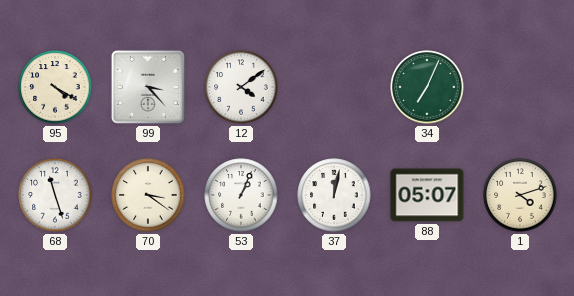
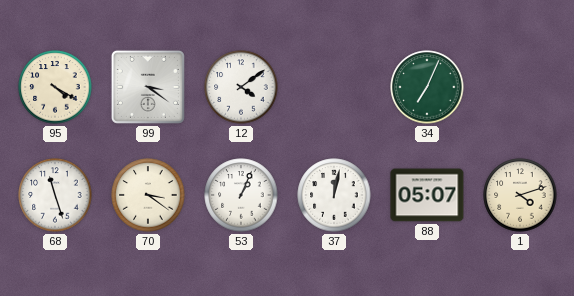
99: 3:23 -> 3:21
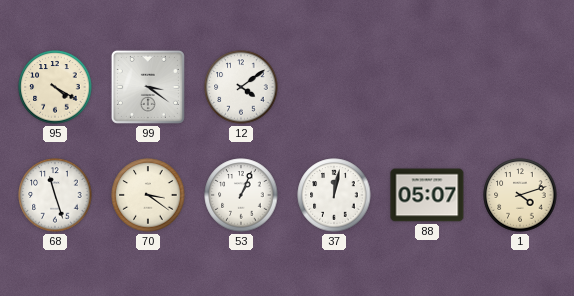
34: 7:04 -> none
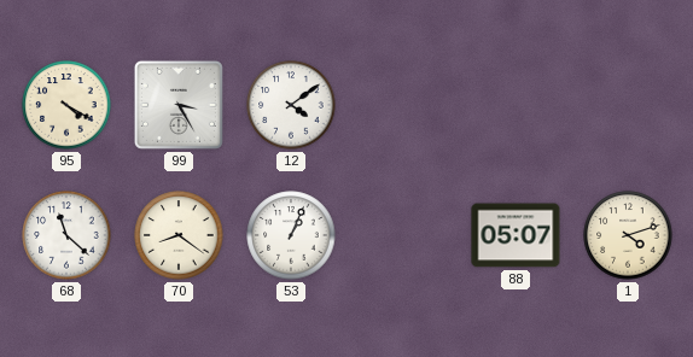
99: 3:21 -> 3:25
68: 11:27 -> 11:22
70: 3:21 -> 8:21
37: 12:02 -> none
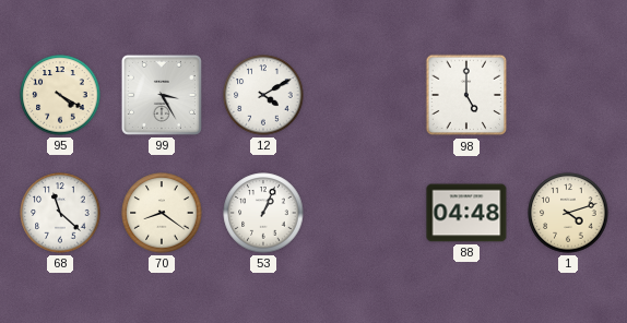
12: 4:09 -> 4:10
98: none -> 5:00
88: 05:07 -> 04:48
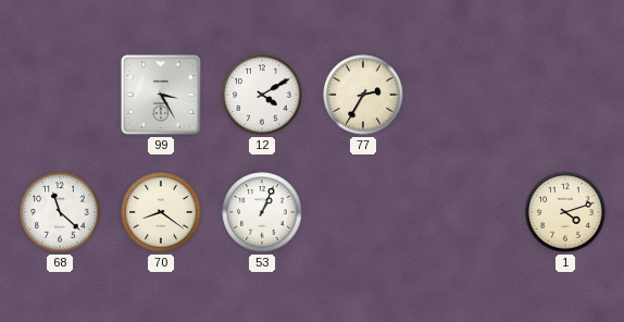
95: 4:20 -> none
77: none -> 2:35
98: 5:00 -> none
88: 04:48 -> none
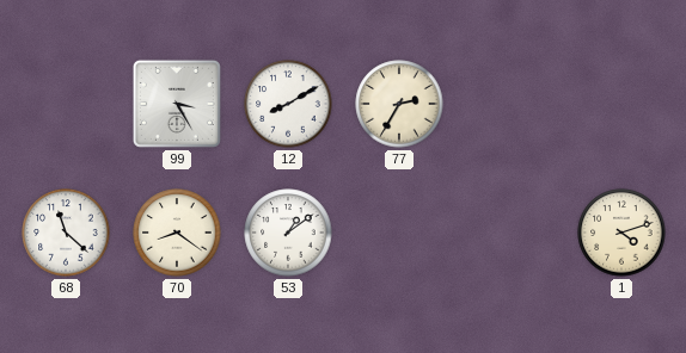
12: 4:10 -> 8:10
53: 1:04 -> 1:09
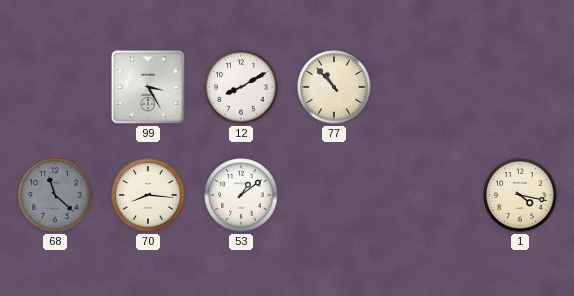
77: 2:35 -> 10:53
68 dial: white -> grey
70: 8:21 -> 8:16
1: 4:12 -> 4:17
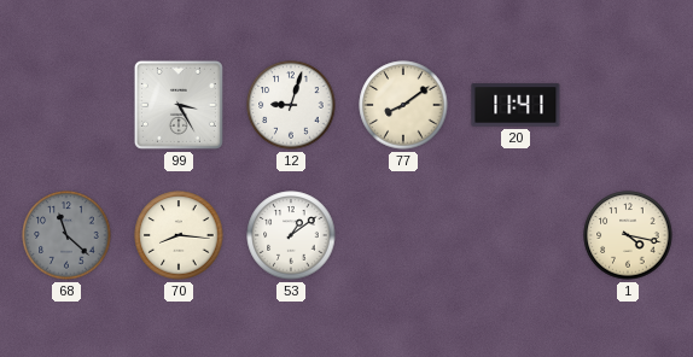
12: 8:10 -> 9:03
77: 10:53 -> 8:09
20: none -> 11:41
